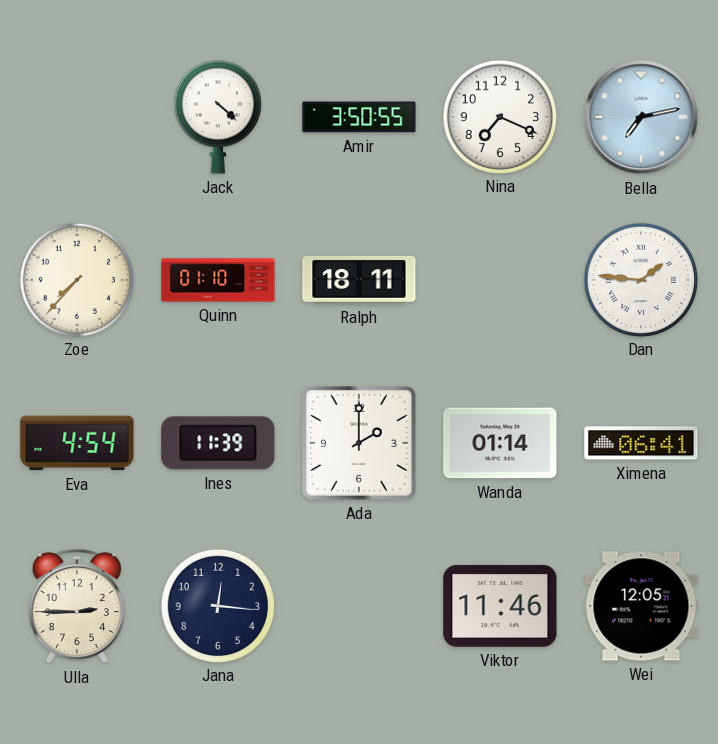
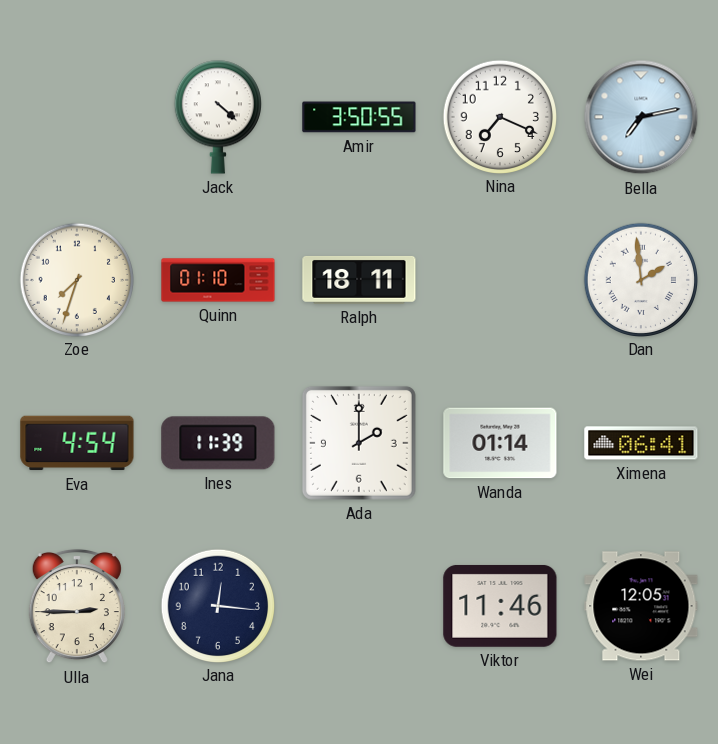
Zoe: 7:37 -> 7:33
Dan: 1:46 -> 1:59
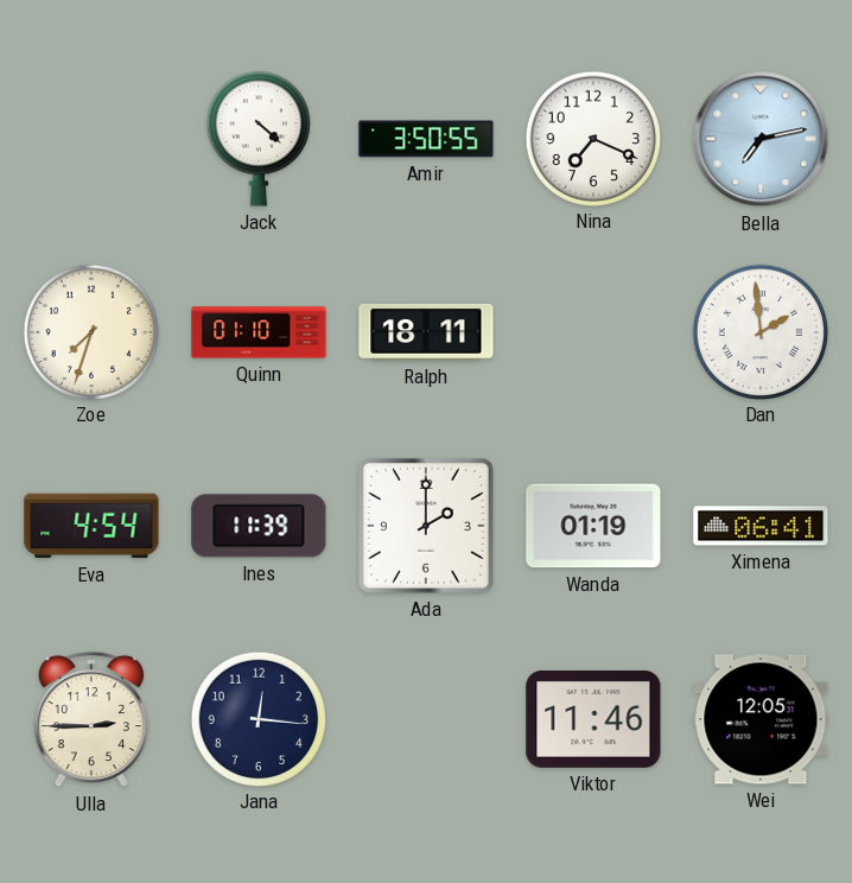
Wanda: 01:14 -> 01:19
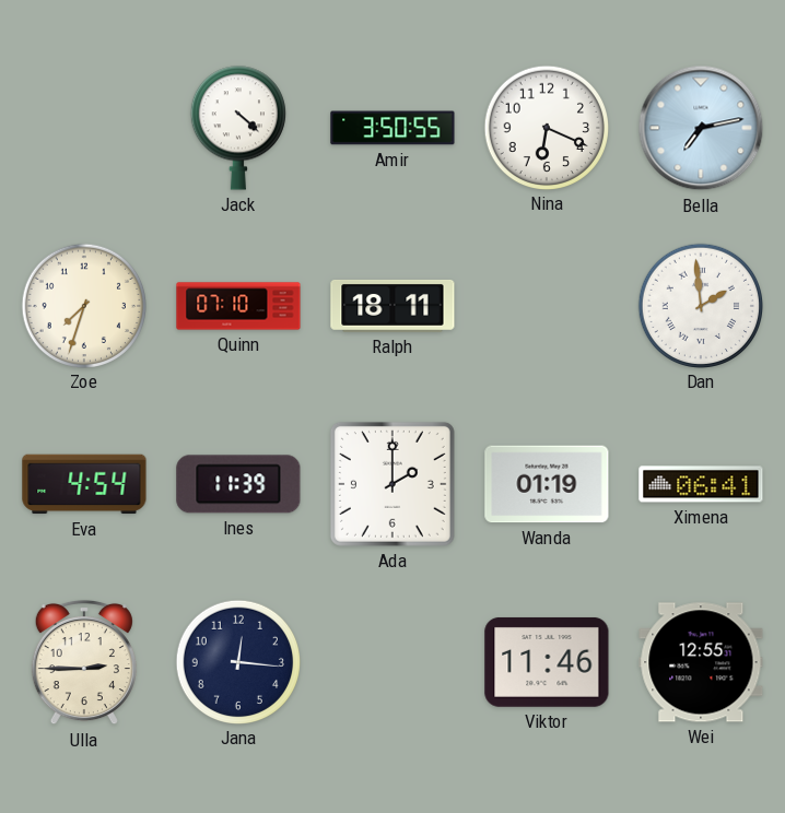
Nina: 7:19 -> 6:19
Quinn: 01:10 -> 07:10
Wei: 12:05 -> 12:55
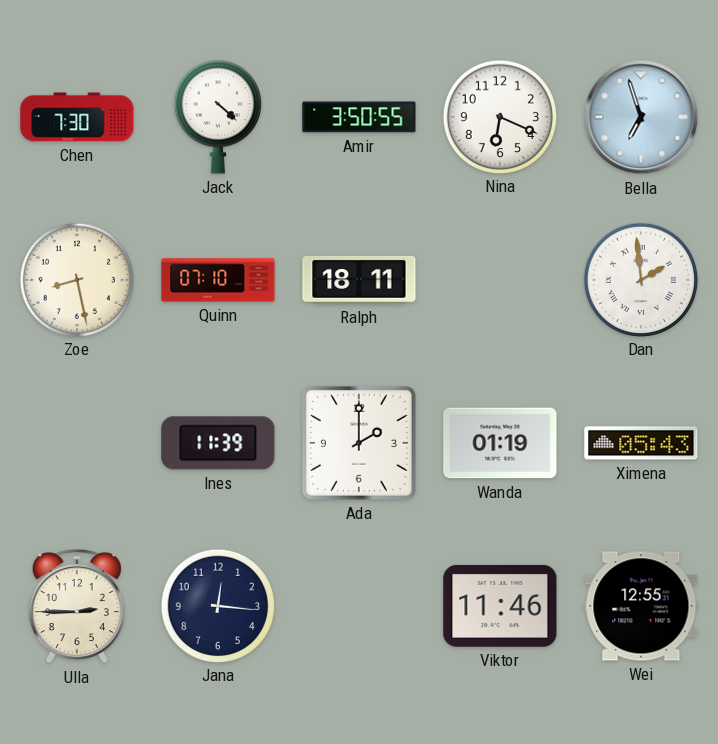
Chen: none -> 7:30
Bella: 7:13 -> 6:57
Zoe: 7:33 -> 8:28
Eva: 4:54 -> none
Ximena: 06:41 -> 05:43
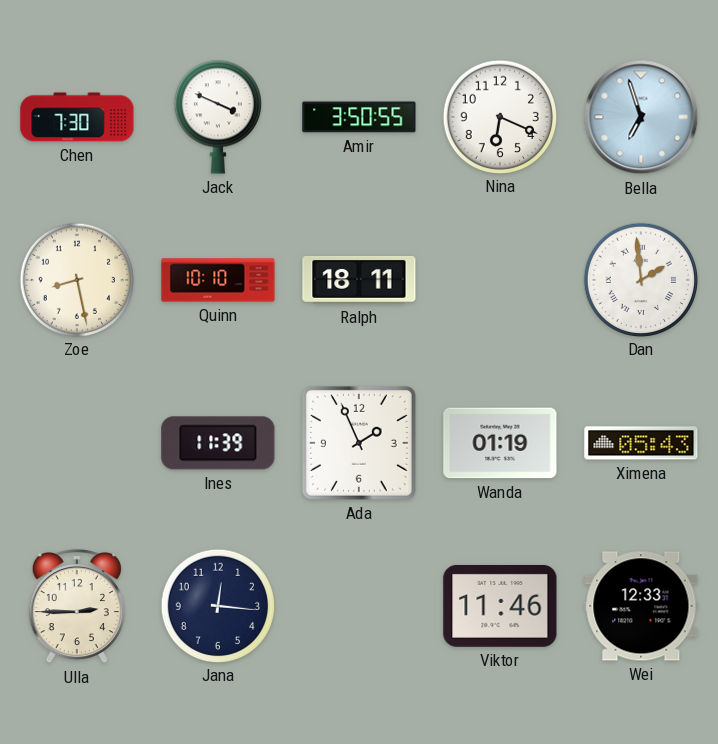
Jack: 4:22 -> 3:49
Quinn: 07:10 -> 10:10
Ada: 2:00 -> 1:56
Wei: 12:55 -> 12:33
